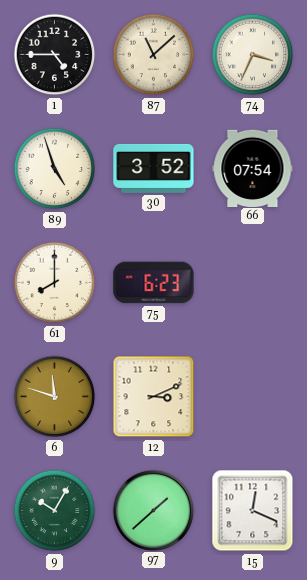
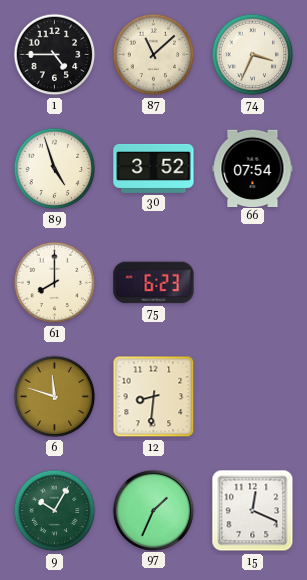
12: 3:11 -> 8:31
97: 1:38 -> 1:34
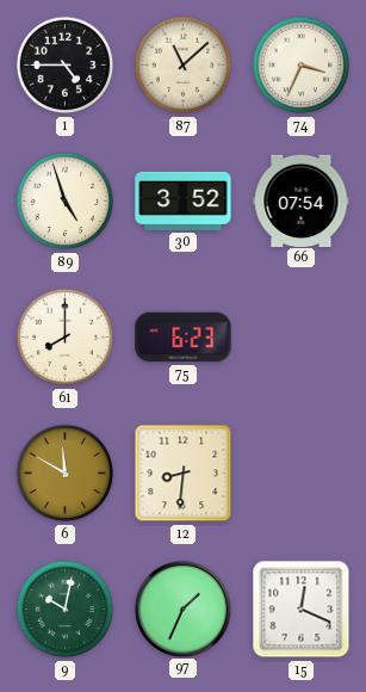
6: 11:48 -> 11:50
9: 10:05 -> 10:02
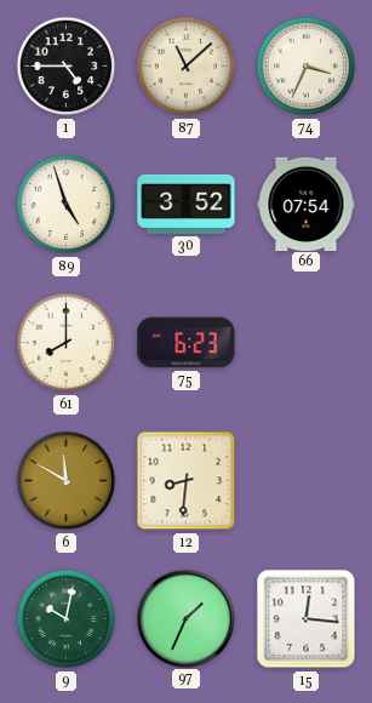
15: 12:19 -> 12:16
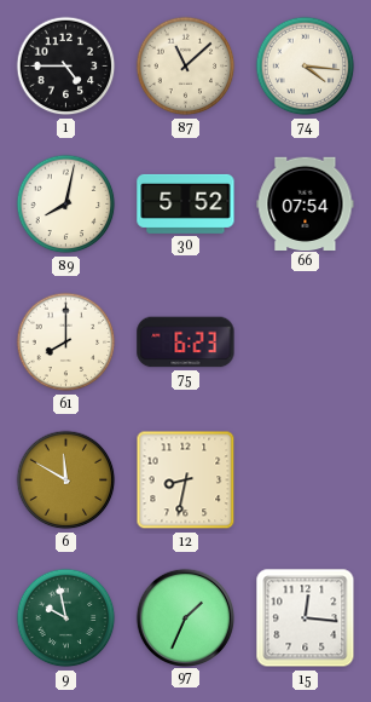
74: 3:34 -> 4:16
89: 4:57 -> 8:02
30: 3:52 -> 5:52
12: 8:31 -> 8:32
9: 10:02 -> 9:58
